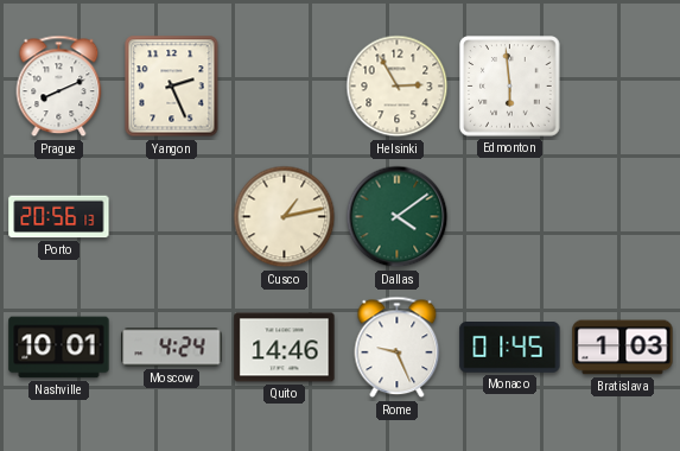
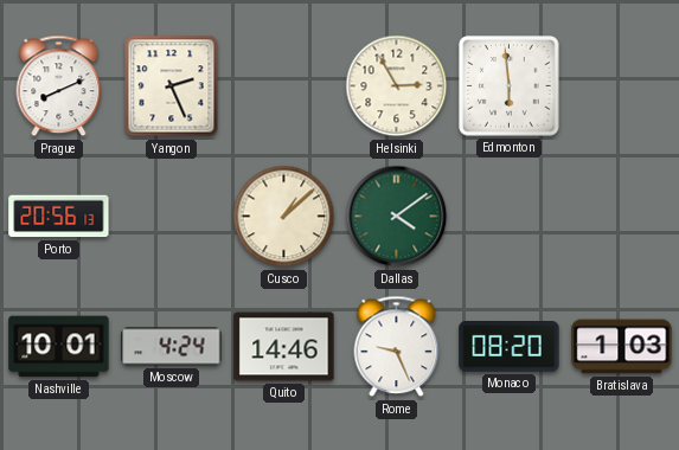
Cusco: 1:13 -> 1:08
Monaco: 01:45 -> 08:20
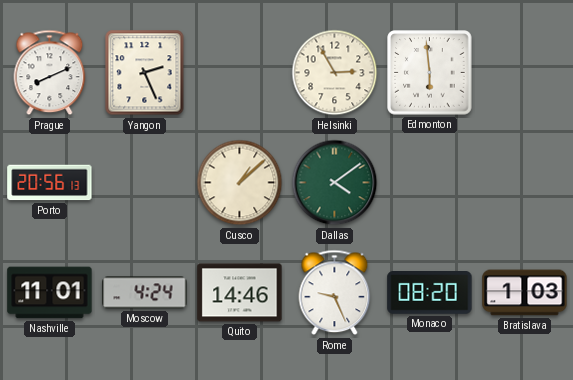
Nashville: 10:01 -> 11:01
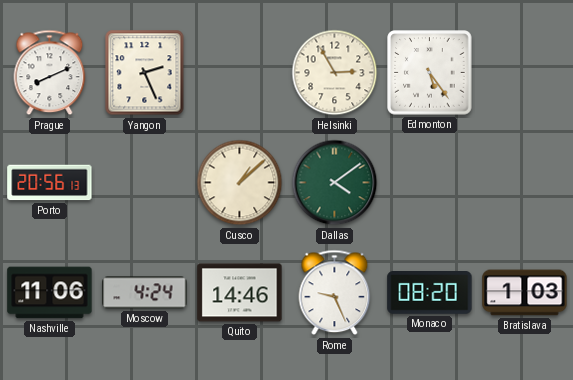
Edmonton: 5:59 -> 5:24
Nashville: 11:01 -> 11:06
